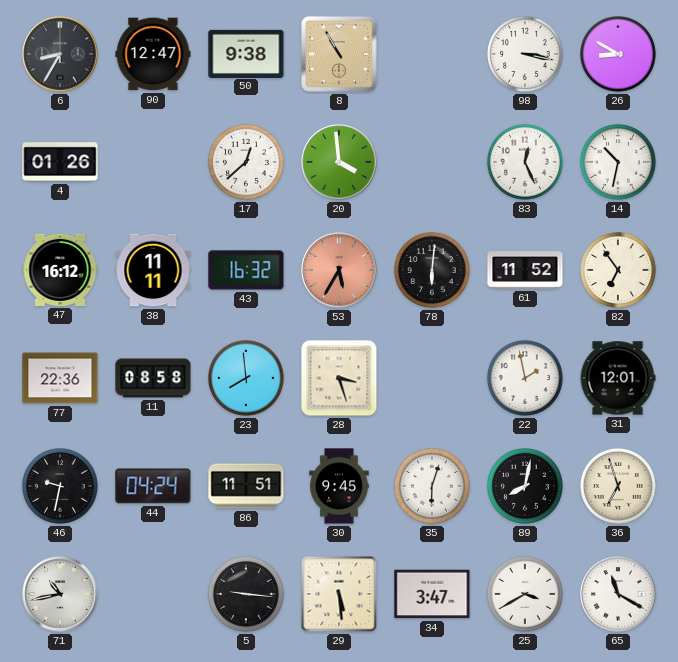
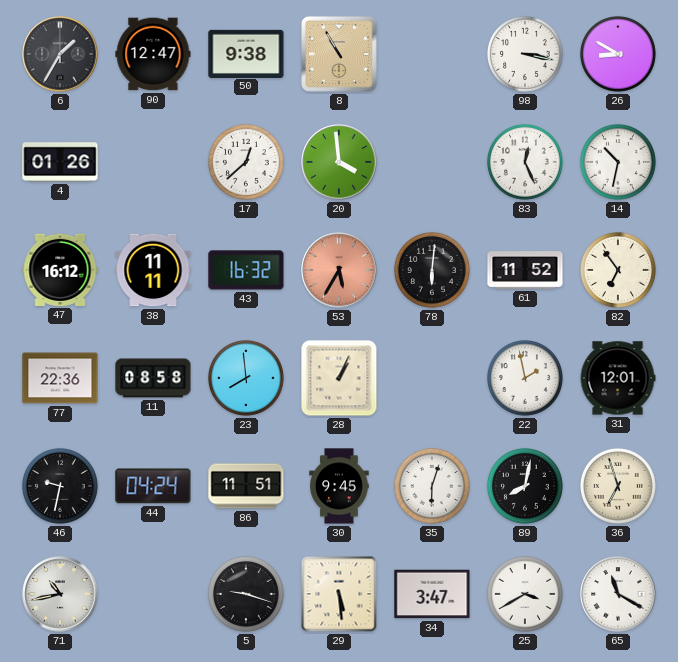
6: 8:35 -> 1:35
28: 3:27 -> 1:04
5: 9:16 -> 9:18
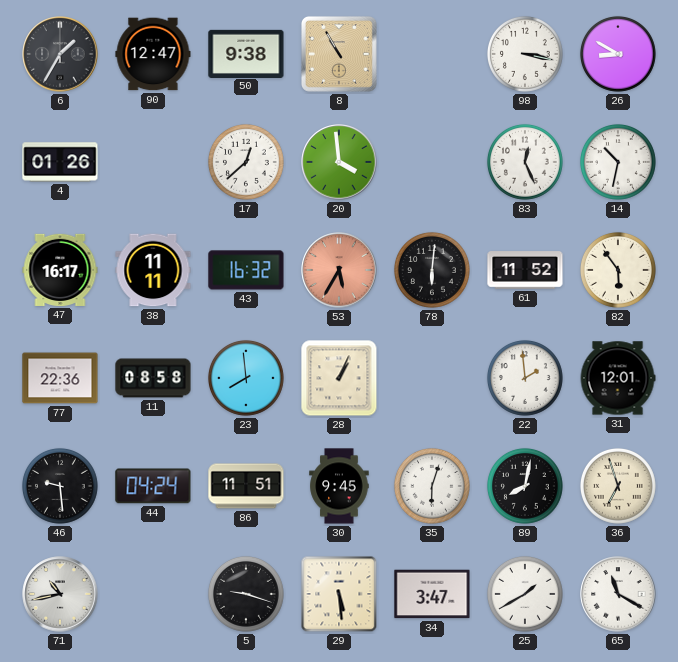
47: 16:12 -> 16:17
82: 6:54 -> 5:54
22: 1:58 -> 1:59
46: 9:32 -> 9:29
25: 3:40 -> 1:40
